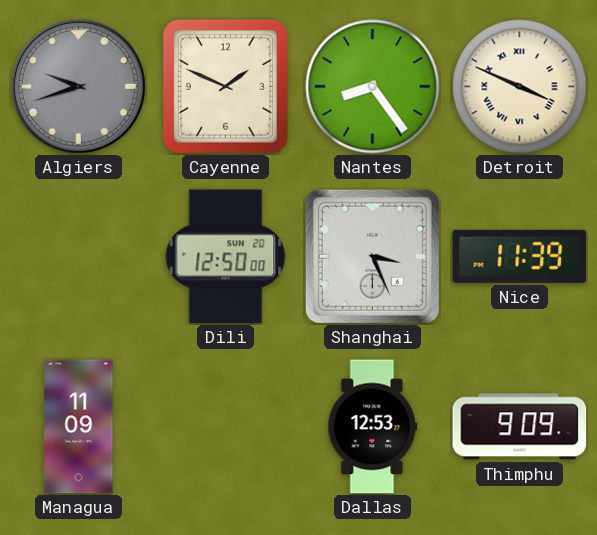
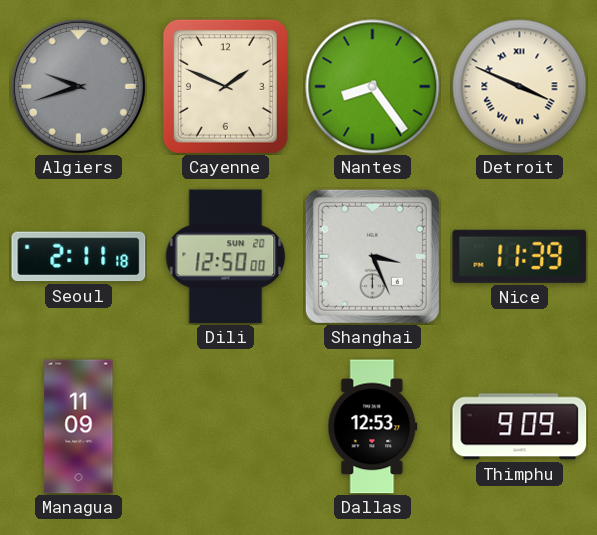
Seoul: none -> 2:11
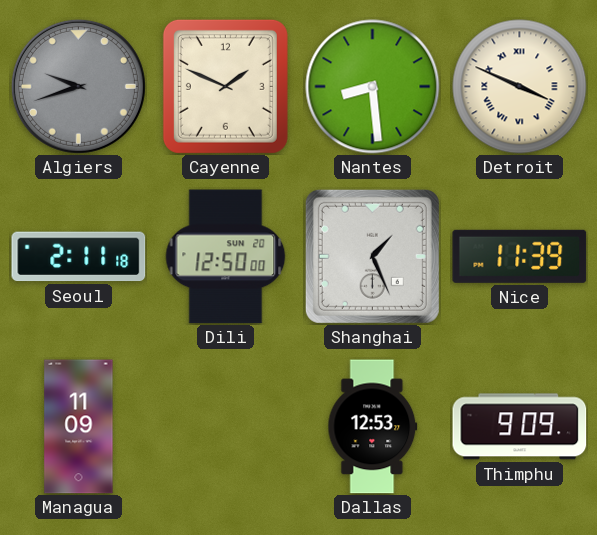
Nantes: 8:24 -> 8:29
Shanghai: 3:26 -> 1:26
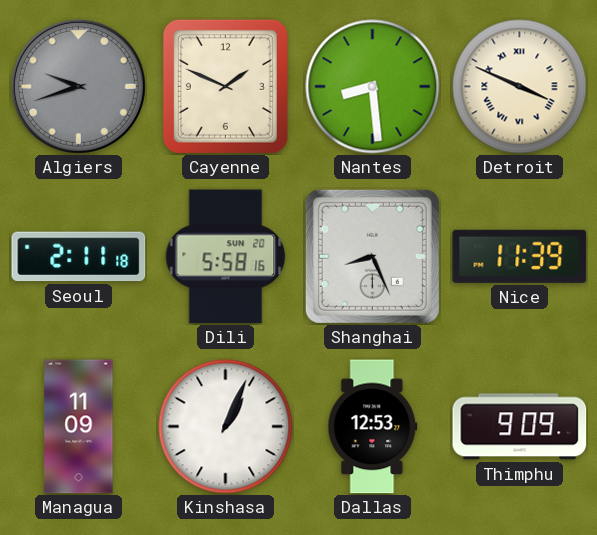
Dili: 12:50 -> 5:58
Shanghai: 1:26 -> 8:26
Kinshasa: none -> 1:04
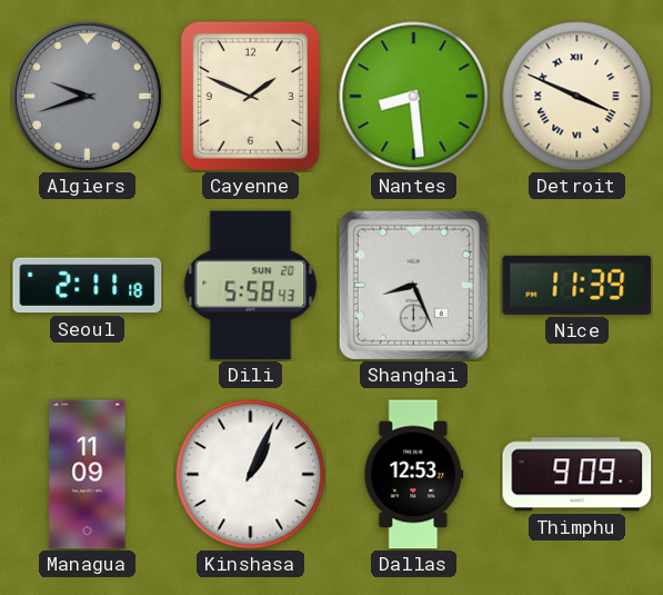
Dili: 5:58:16 -> 5:58:43
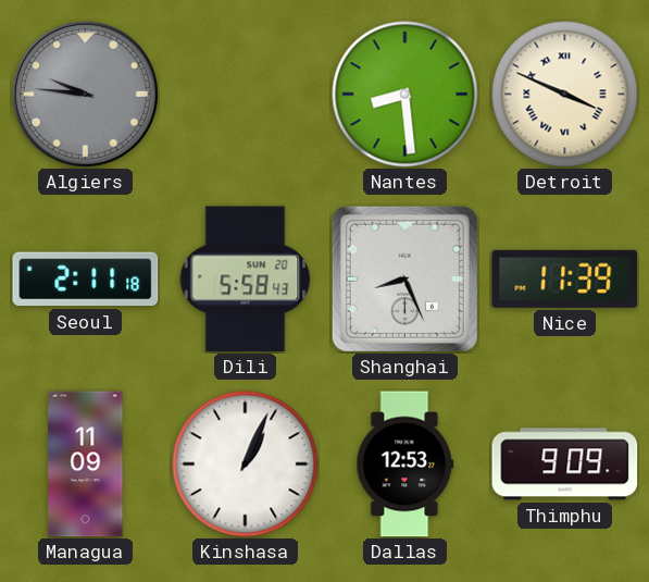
Algiers: 9:42 -> 9:46
Cayenne: 1:49 -> none
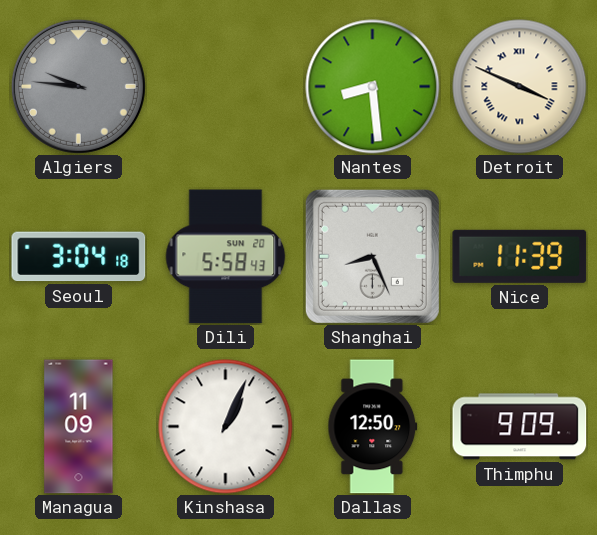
Seoul: 2:11 -> 3:04
Dallas: 12:53 -> 12:50
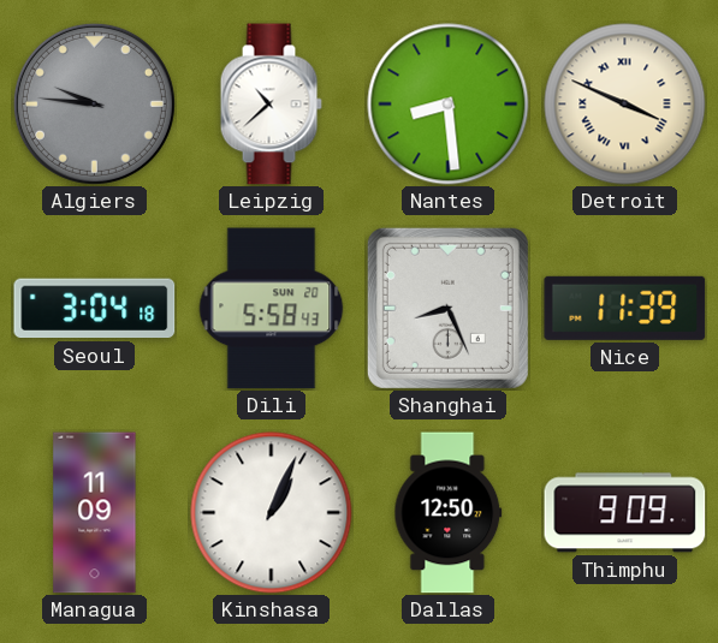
Leipzig: none -> 10:38
